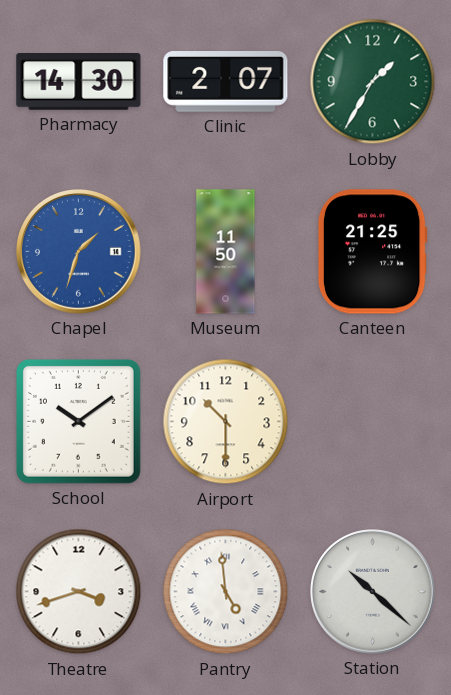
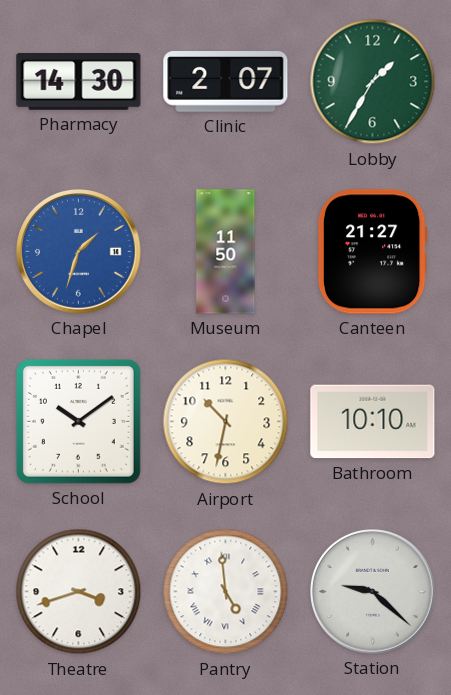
Canteen: 21:25 -> 21:27
Airport: 10:30 -> 10:32
Bathroom: none -> 10:10
Station: 10:22 -> 9:22
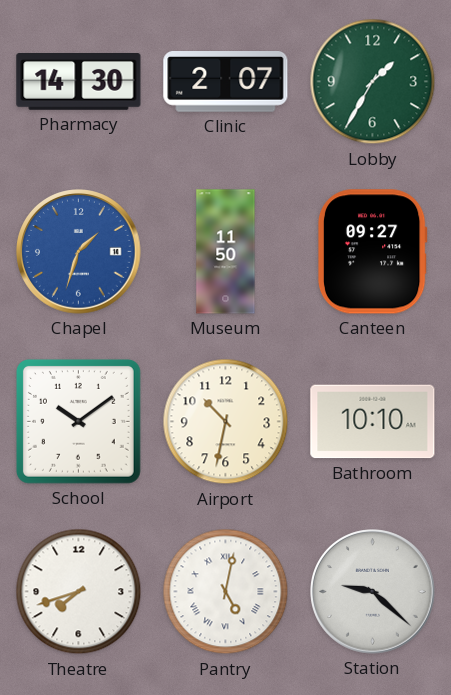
Canteen: 21:27 -> 09:27
Theatre: 3:42 -> 7:42
Pantry: 4:59 -> 5:02
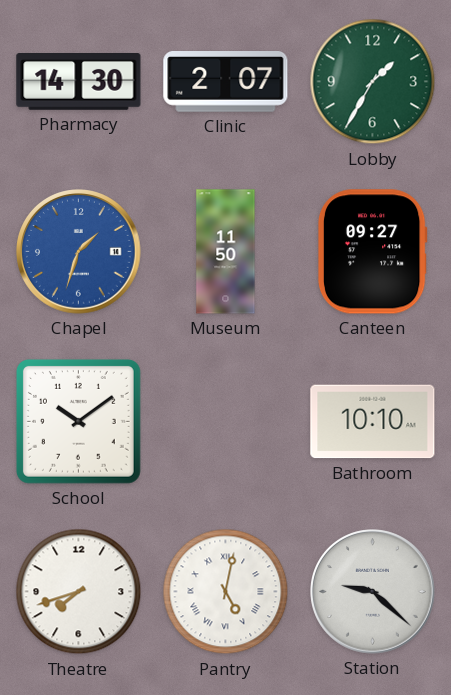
Airport: 10:32 -> none
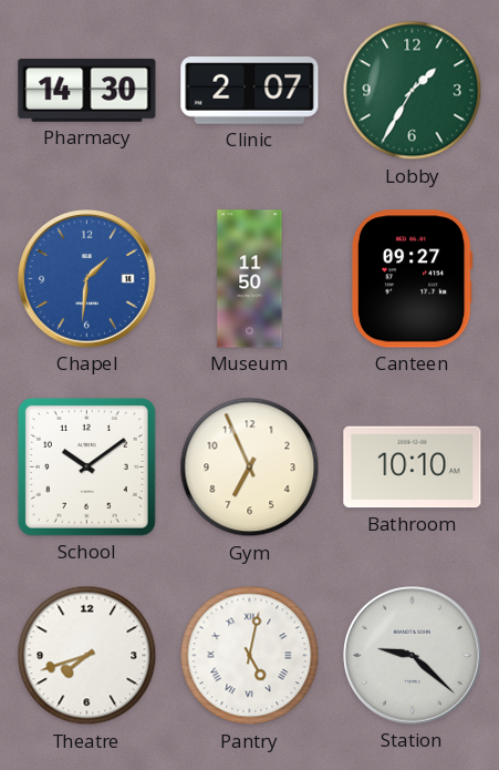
Chapel: 1:33 -> 1:31
Gym: none -> 6:56
